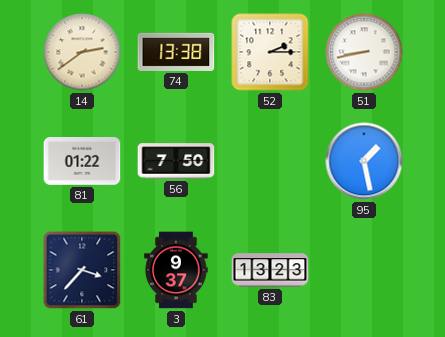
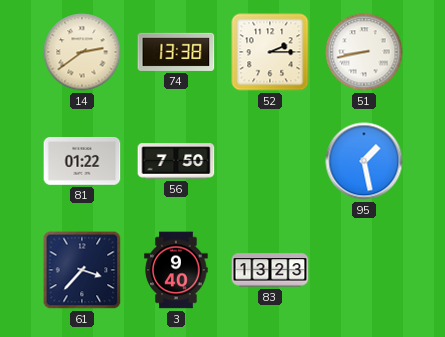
3: 9:37 -> 9:40
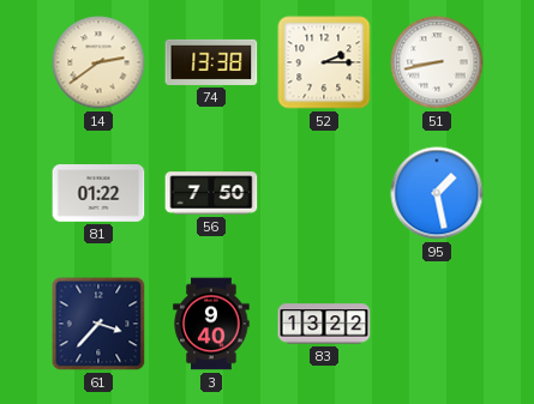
83: 13:23 -> 13:22
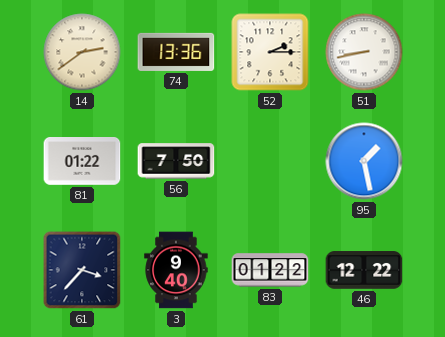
74: 13:38 -> 13:36
83: 13:22 -> 01:22
46: none -> 12:22
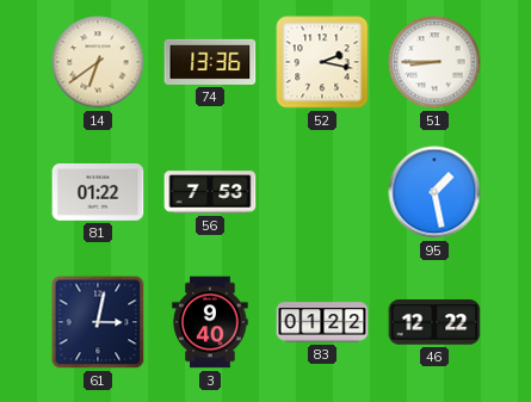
14: 2:39 -> 6:39
52: 2:15 -> 2:17
51: 8:43 -> 8:45
56: 7:50 -> 7:53
61: 3:37 -> 3:02
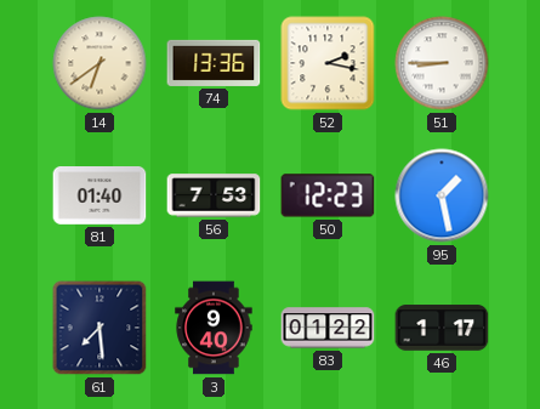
81: 01:22 -> 01:40
50: none -> 12:23
61: 3:02 -> 7:29
46: 12:22 -> 1:17
